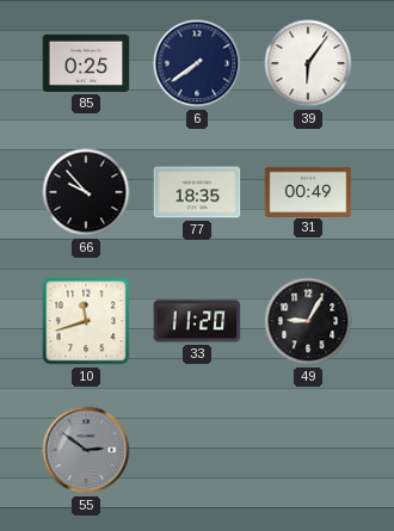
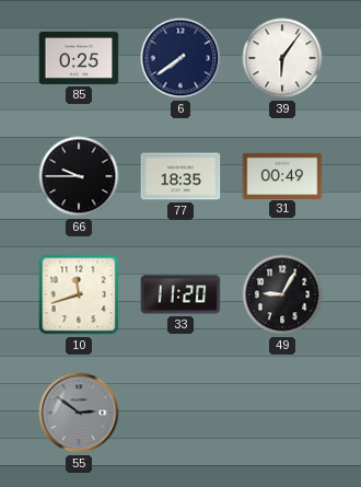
66: 9:53 -> 9:45
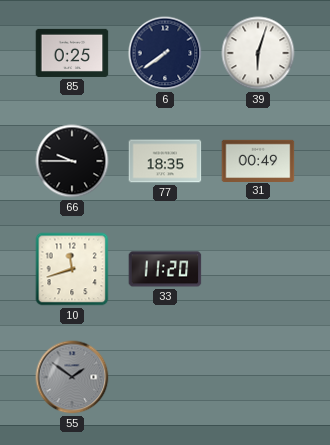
39: 6:06 -> 6:03
49: 9:05 -> none
55: 2:51 -> 1:51
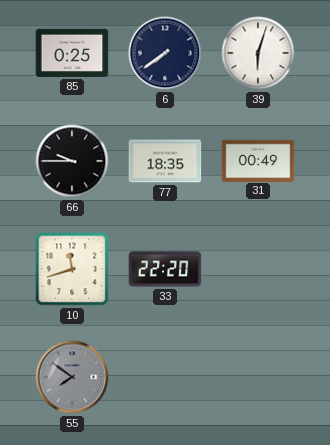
33: 11:20 -> 22:20
55: 1:51 -> 7:51
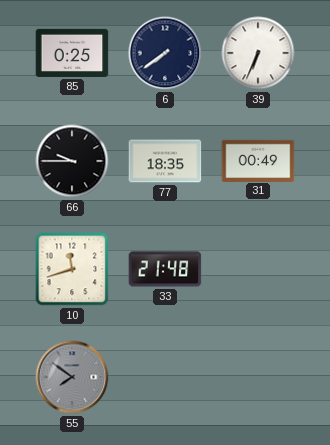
39: 6:03 -> 6:34
33: 22:20 -> 21:48
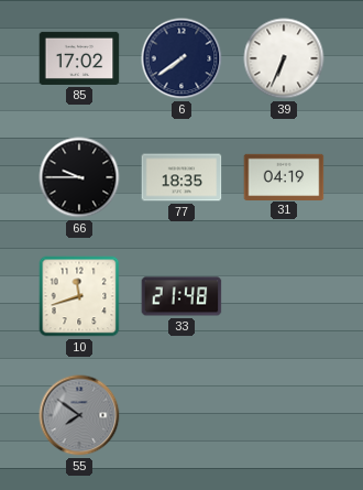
85: 0:25 -> 17:02
31: 00:49 -> 04:19
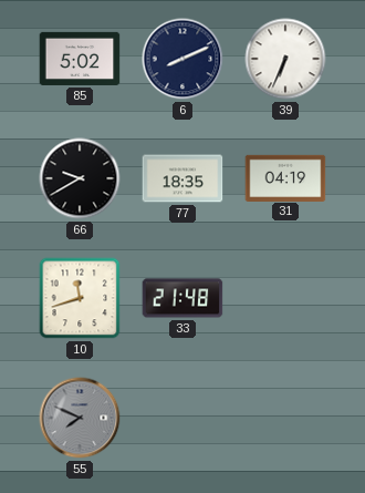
85: 17:02 -> 5:02
6: 7:39 -> 8:11
66: 9:45 -> 9:40
55: 7:51 -> 7:49
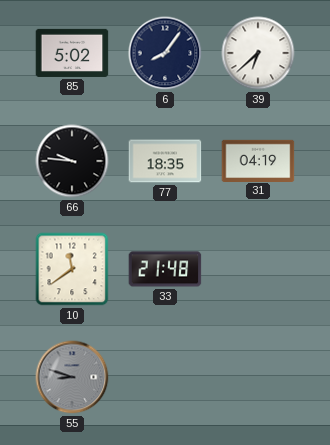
6: 8:11 -> 8:06
39: 6:34 -> 6:38
66: 9:40 -> 9:46
10: 11:42 -> 11:39
55: 7:49 -> 8:48
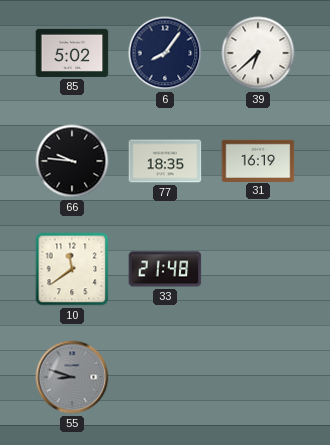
31: 04:19 -> 16:19
